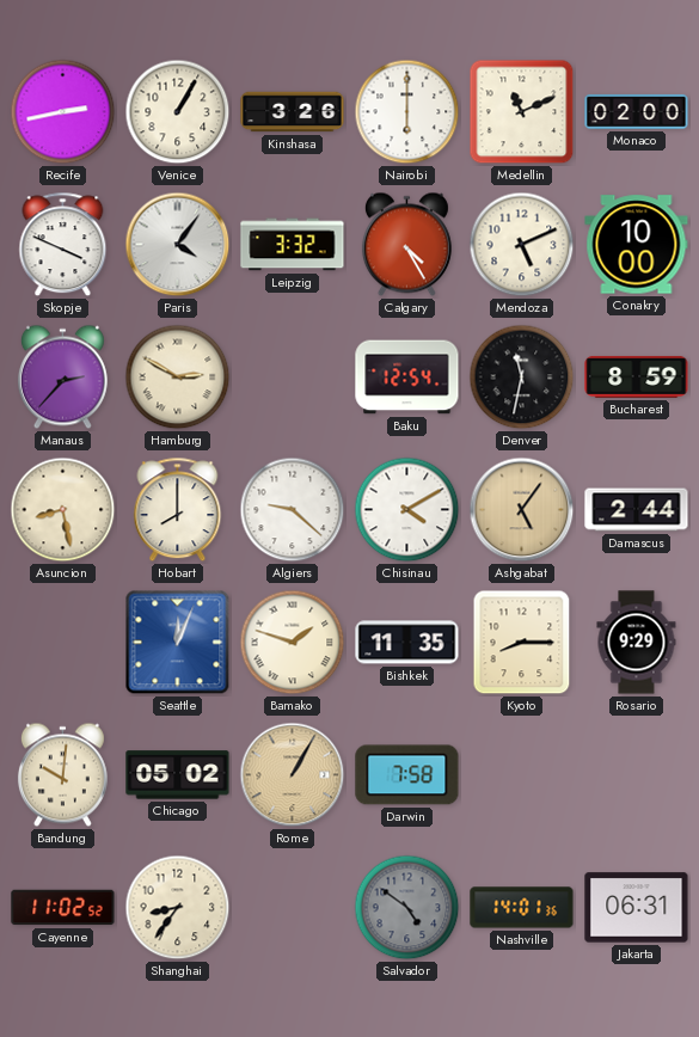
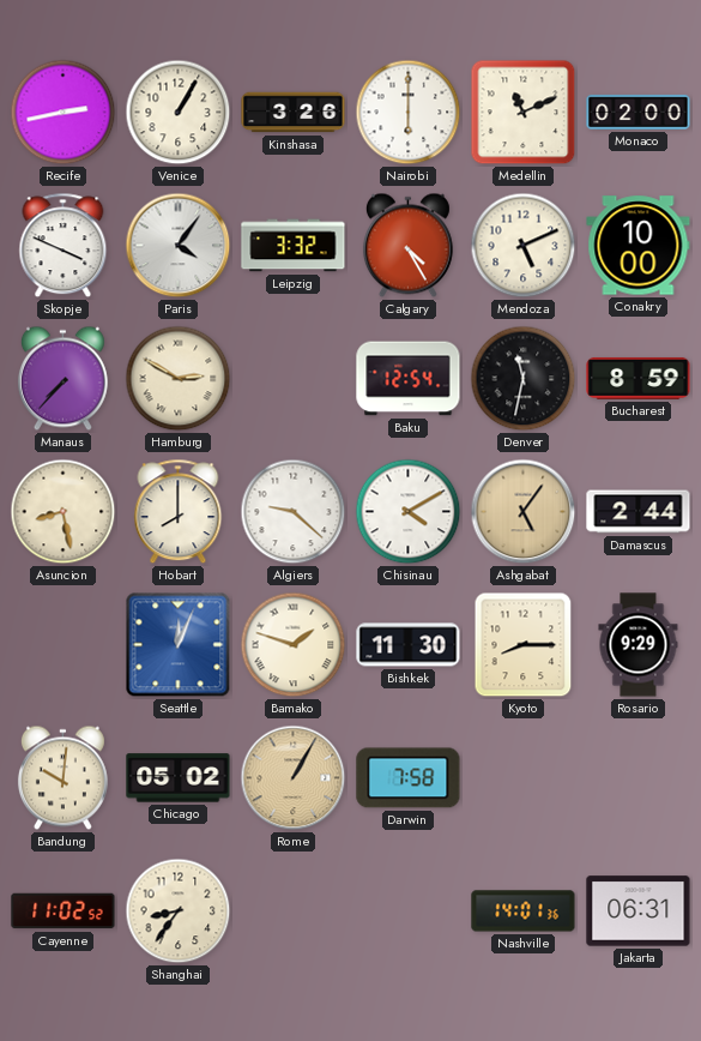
Manaus: 2:37 -> 7:37
Bishkek: 11:35 -> 11:30
Salvador: 4:51 -> none
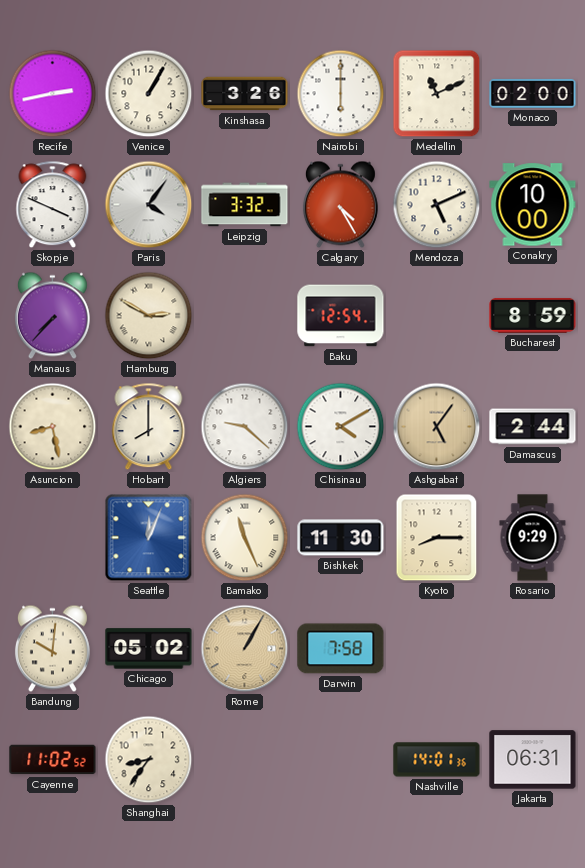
Denver: 11:32 -> none
Bamako: 1:48 -> 11:26
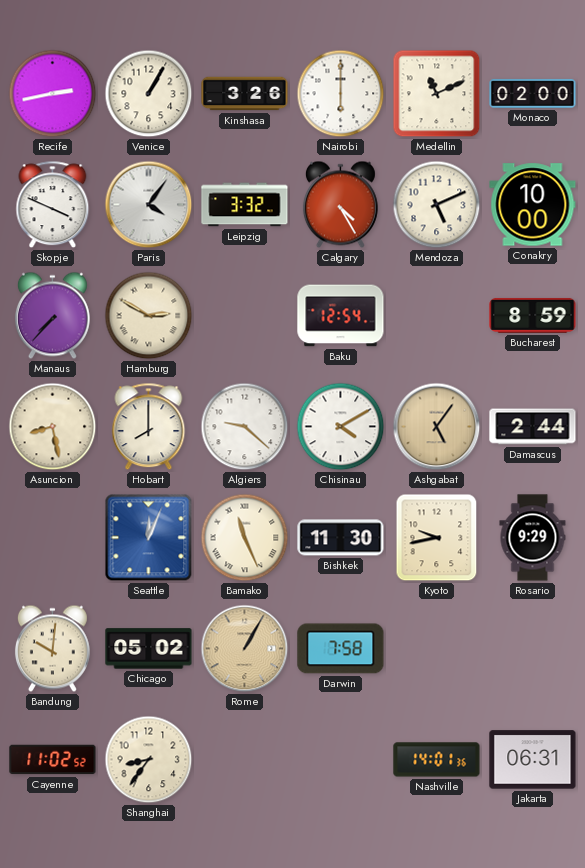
Kyoto: 8:15 -> 9:43
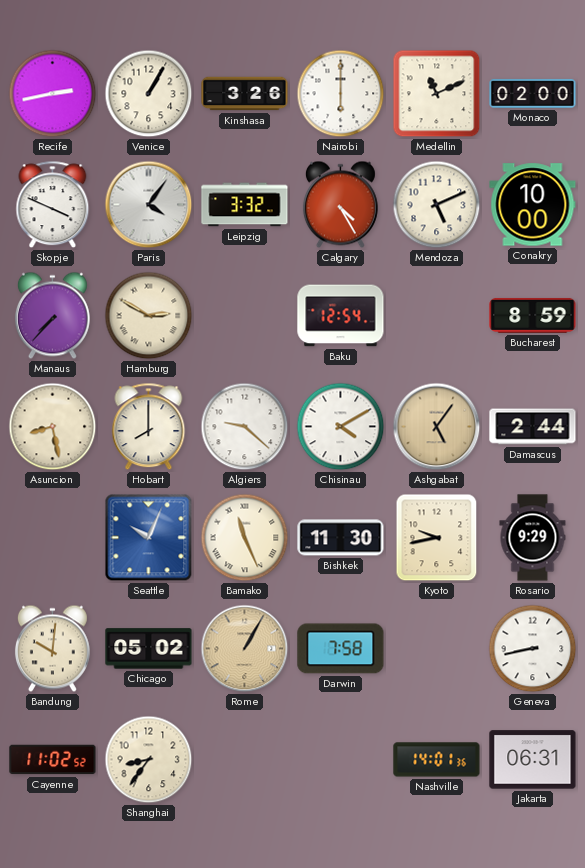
Seattle: 12:04 -> 10:04
Geneva: none -> 8:43
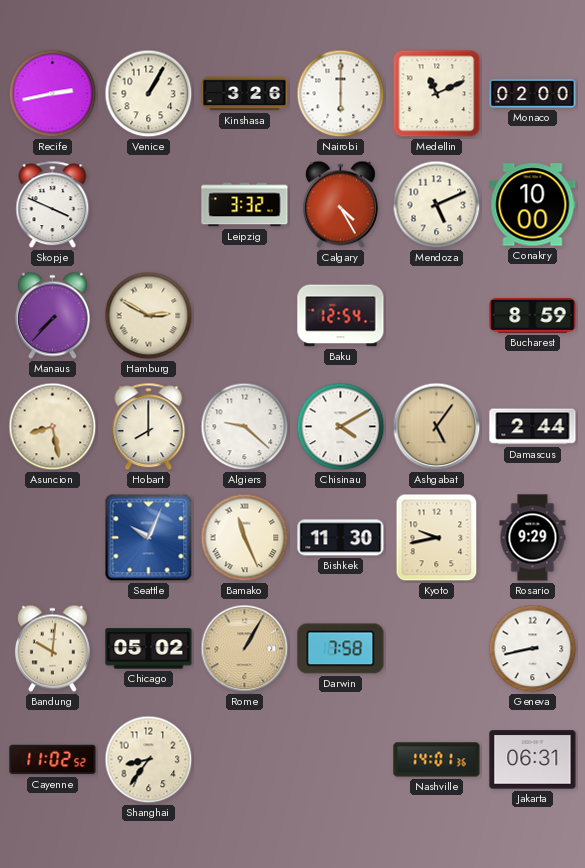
Paris: 4:06 -> none
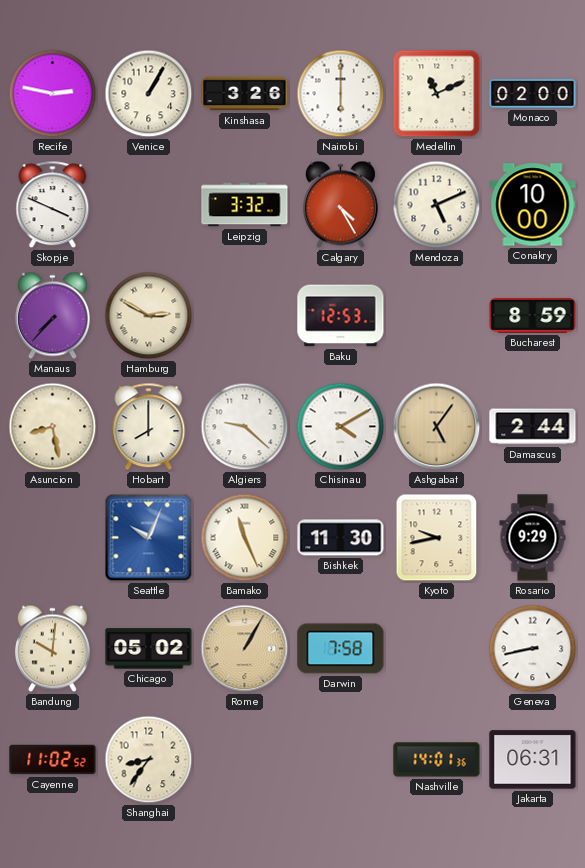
Recife: 2:43 -> 2:47
Baku: 12:54 -> 12:53
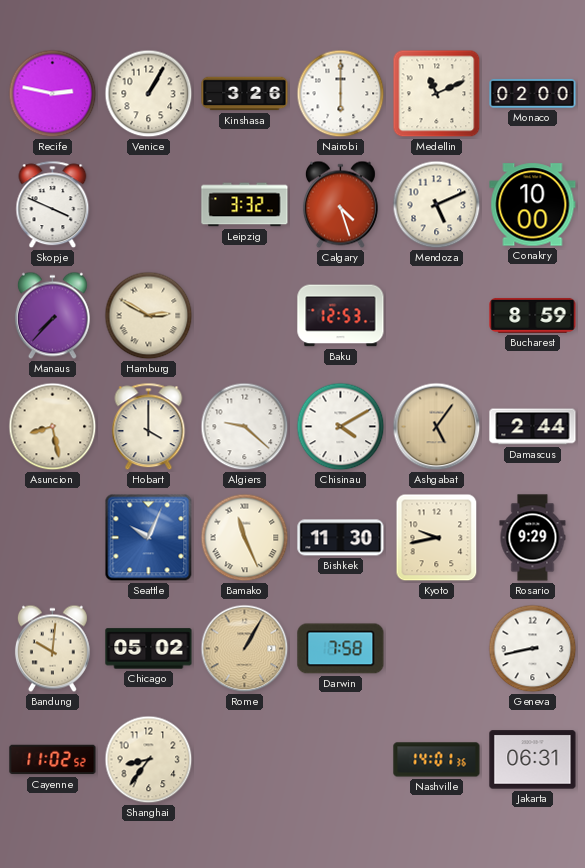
Calgary: 4:25 -> 4:27
Hobart: 8:00 -> 4:00
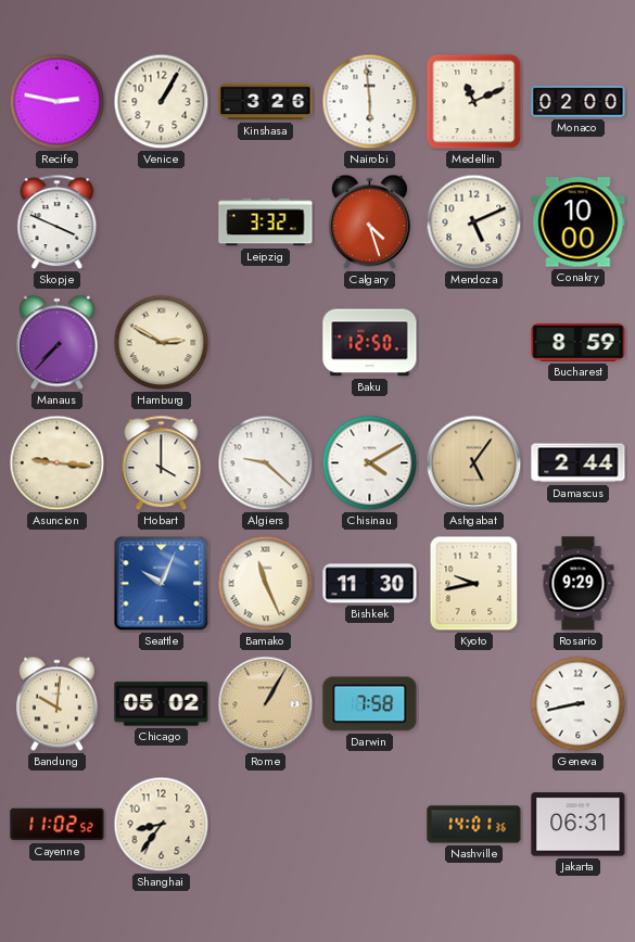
Nairobi: 6:00 -> 5:59
Baku: 12:53 -> 12:50
Asuncion: 8:28 -> 9:16
